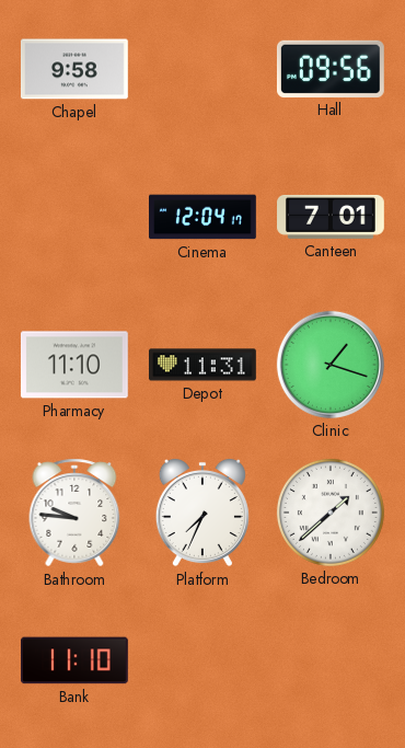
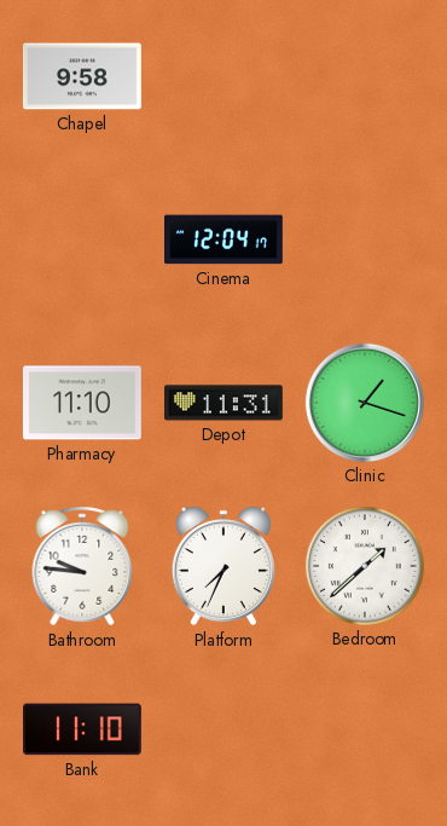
Hall: 09:56 -> none
Canteen: 7:01 -> none
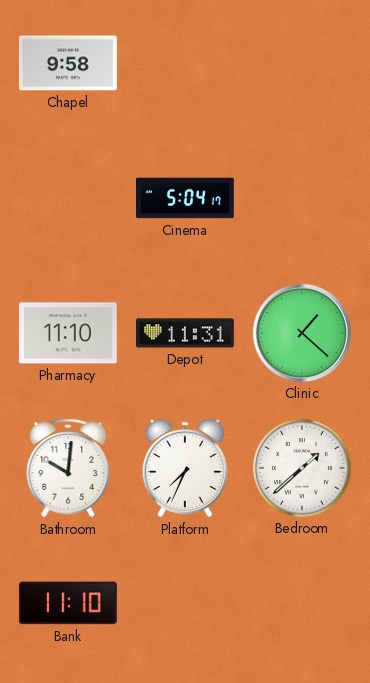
Cinema: 12:04 -> 5:04
Clinic: 1:18 -> 1:22
Bathroom: 9:46 -> 10:01
